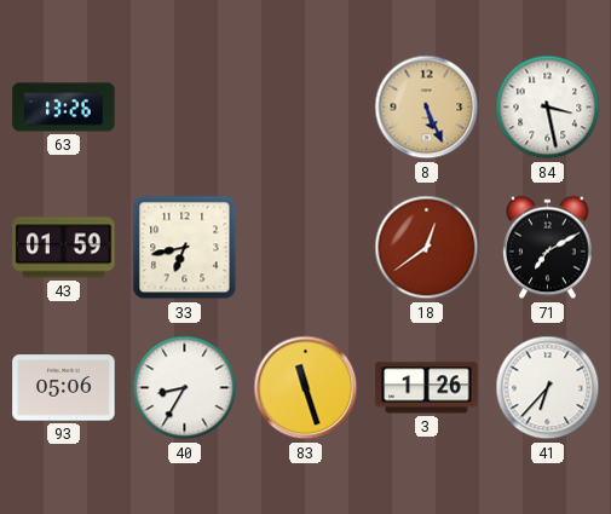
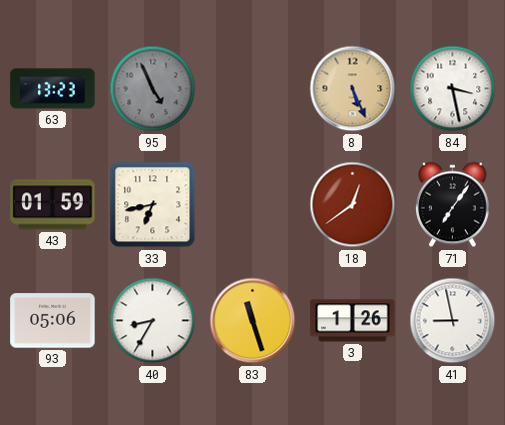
63: 13:26 -> 13:23
95: none -> 4:56
71: 7:10 -> 7:06
41: 6:37 -> 8:58
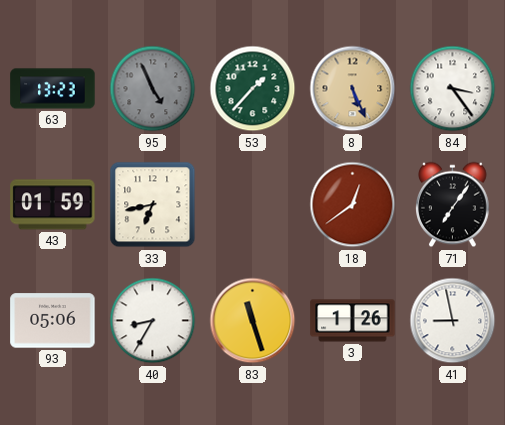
53: none -> 1:37
84: 3:28 -> 3:24
